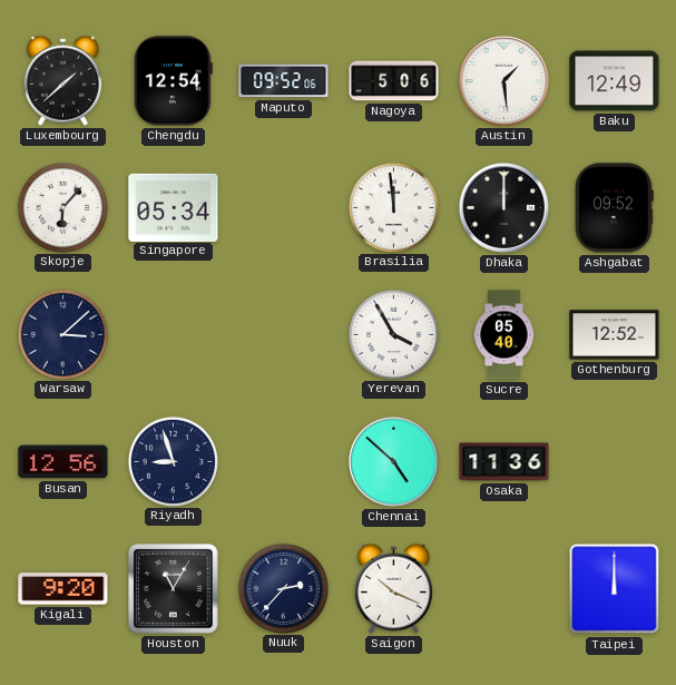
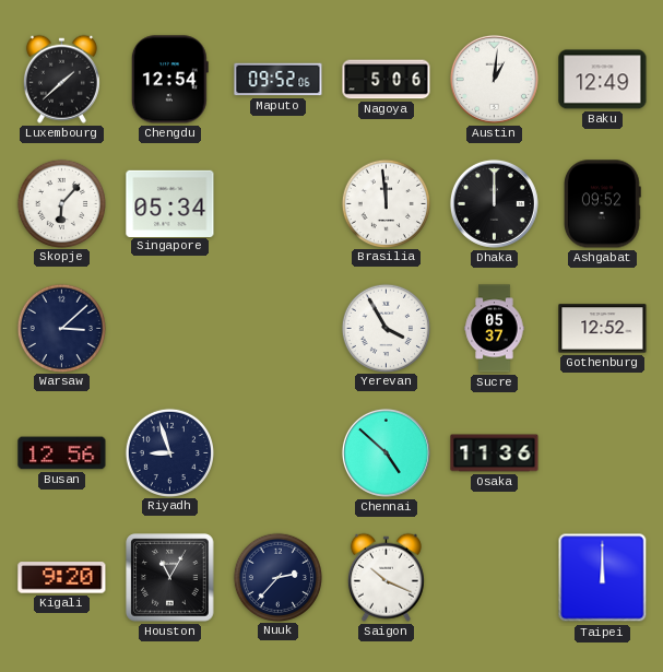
Austin: 1:29 -> 1:01
Sucre: 05:40 -> 05:37
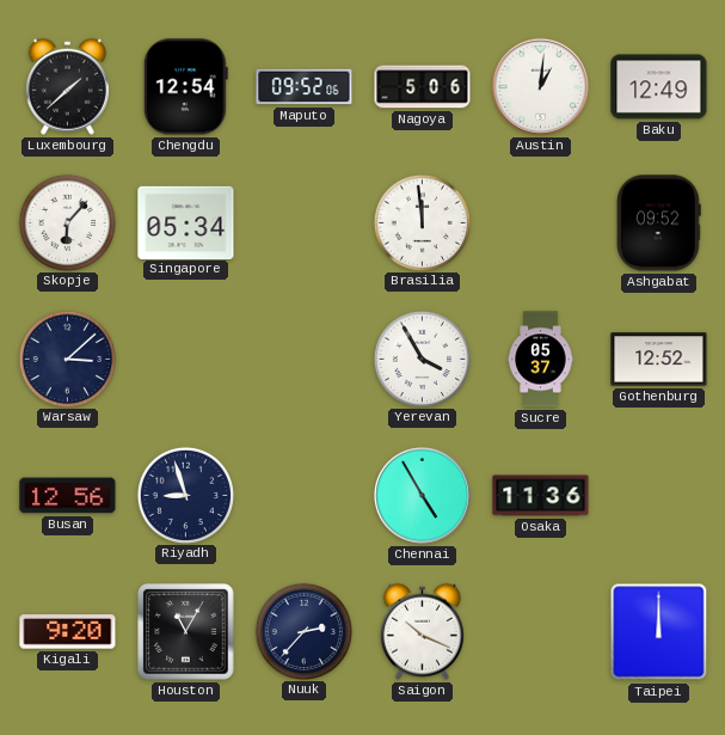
Dhaka: 12:00 -> none
Chennai: 4:52 -> 4:55
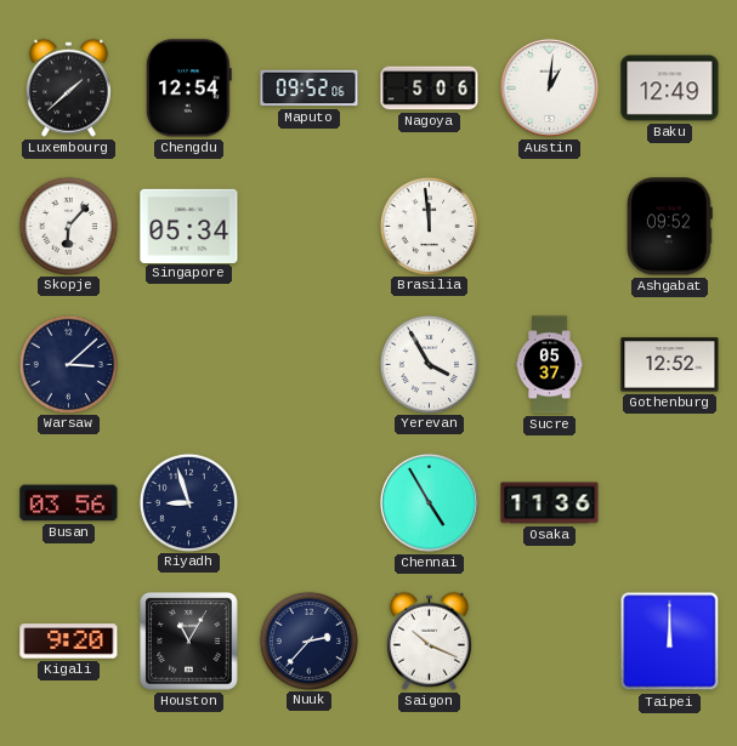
Busan: 12:56 -> 03:56
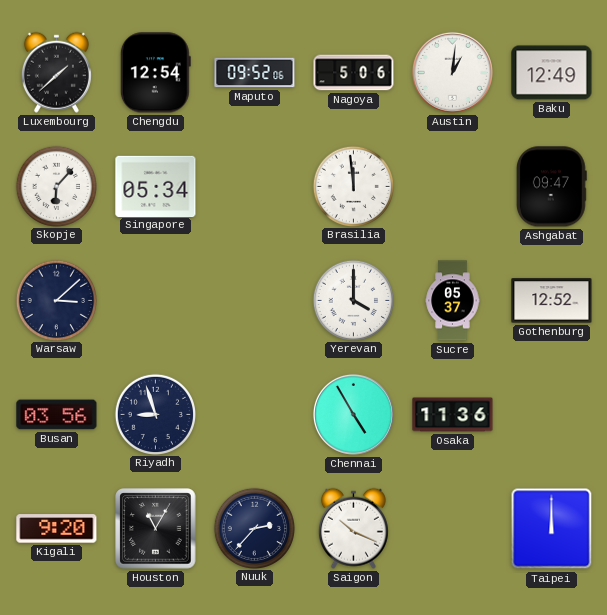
Ashgabat: 09:52 -> 09:47
Yerevan: 3:55 -> 4:00
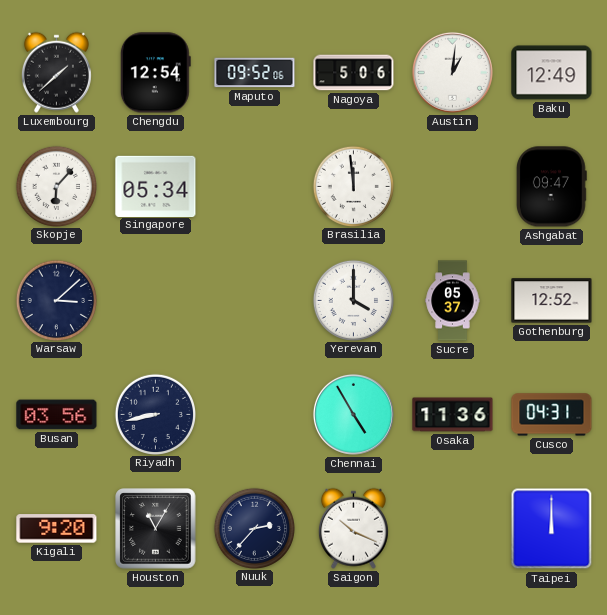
Riyadh: 8:57 -> 8:43
Cusco: none -> 04:31
